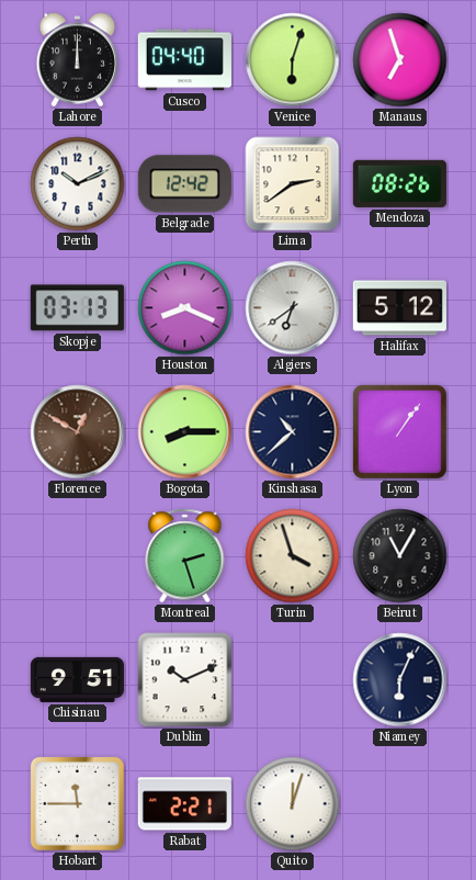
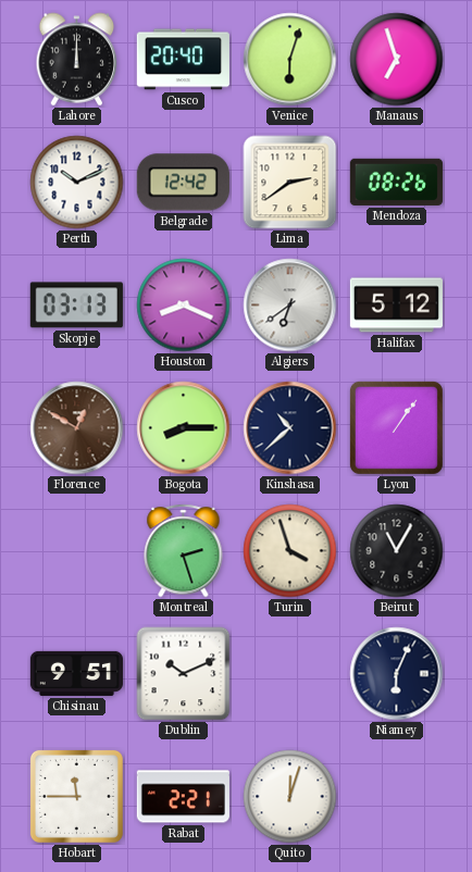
Cusco: 04:40 -> 20:40
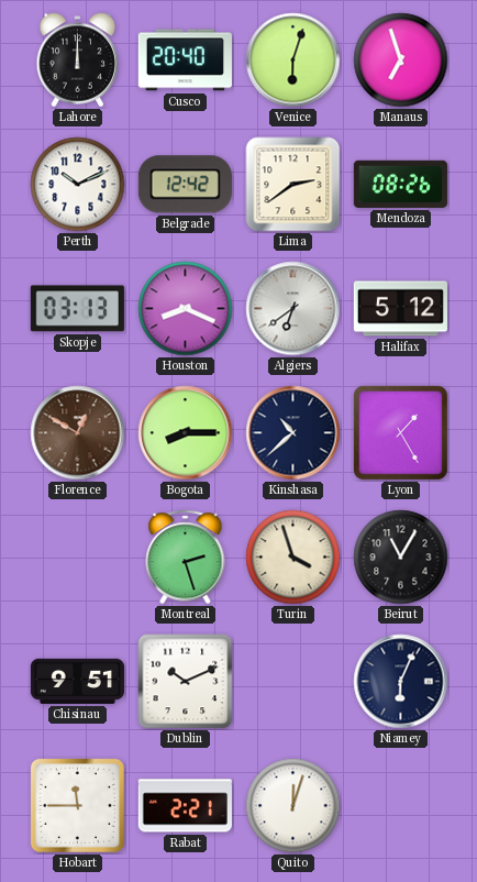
Lyon: 1:06 -> 1:25
